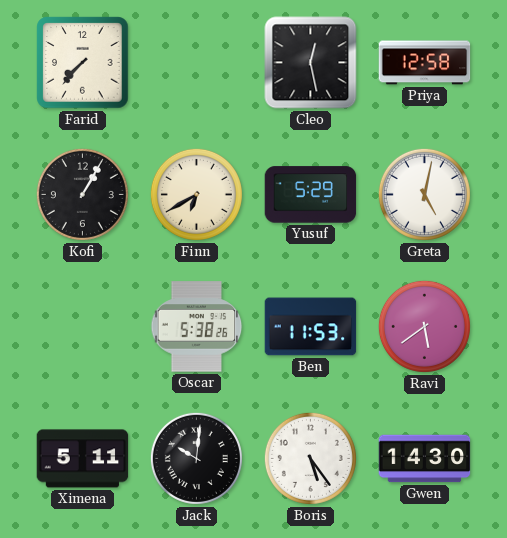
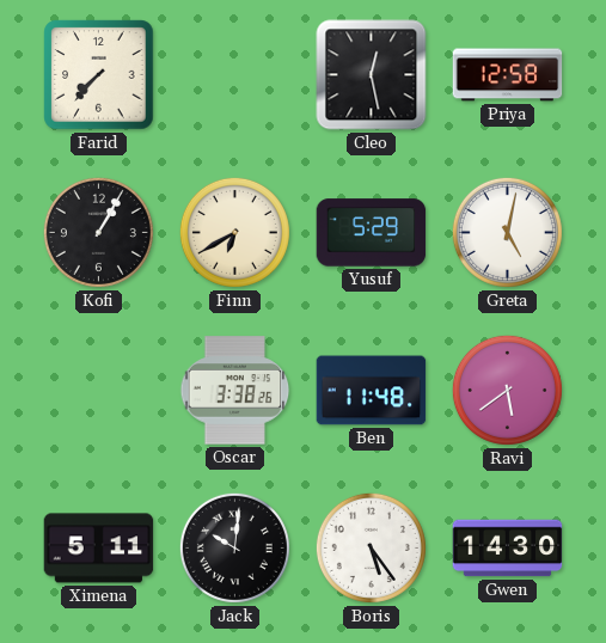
Oscar: 5:38 -> 3:38
Ben: 11:53 -> 11:48
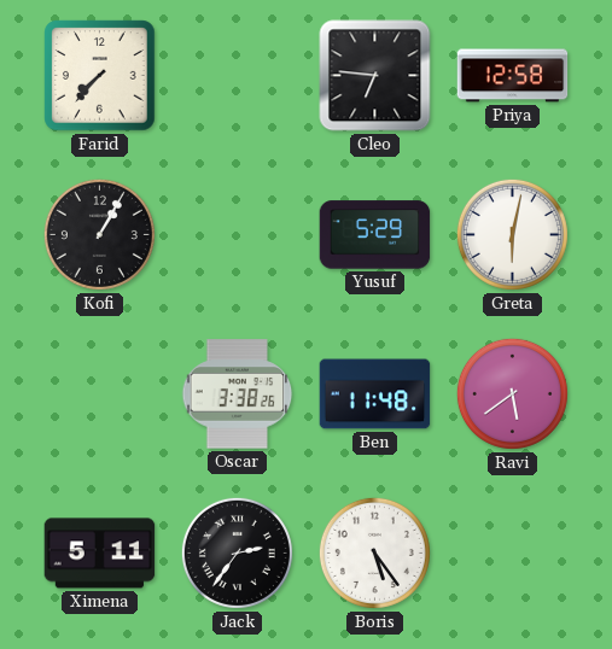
Cleo: 12:28 -> 6:46
Finn: 6:40 -> none
Greta: 5:02 -> 6:02
Jack: 10:01 -> 2:36
Gwen: 14:30 -> none
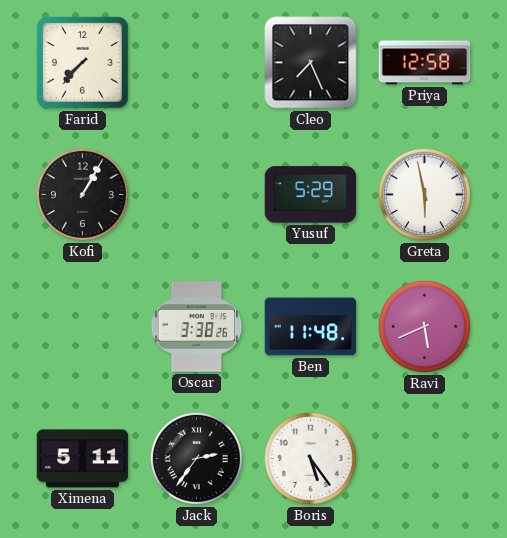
Cleo: 6:46 -> 7:26
Greta: 6:02 -> 5:58
Ravi: 5:39 -> 5:41
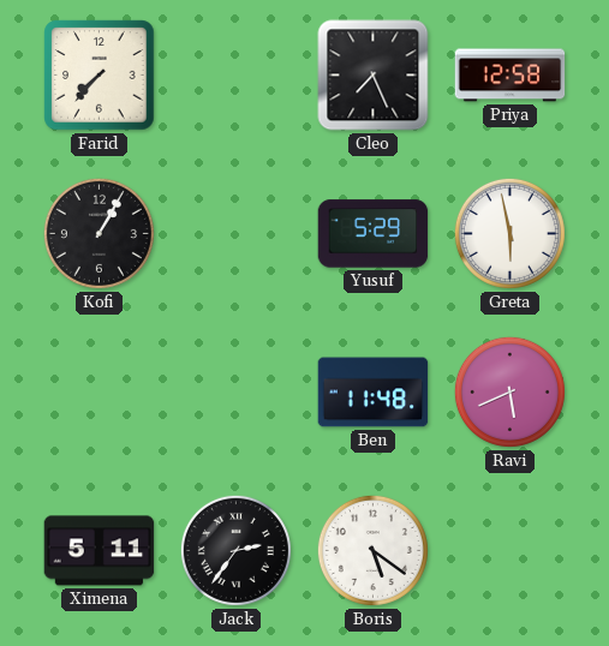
Oscar: 3:38 -> none
Boris: 5:24 -> 5:21
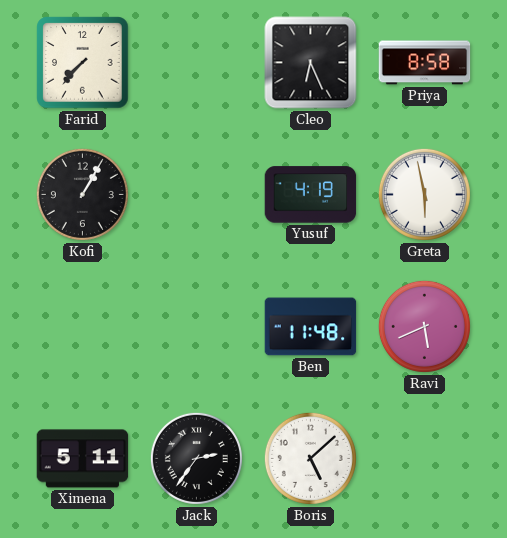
Cleo: 7:26 -> 6:26
Priya: 12:58 -> 8:58
Yusuf: 5:29 -> 4:19
Boris: 5:21 -> 5:08
